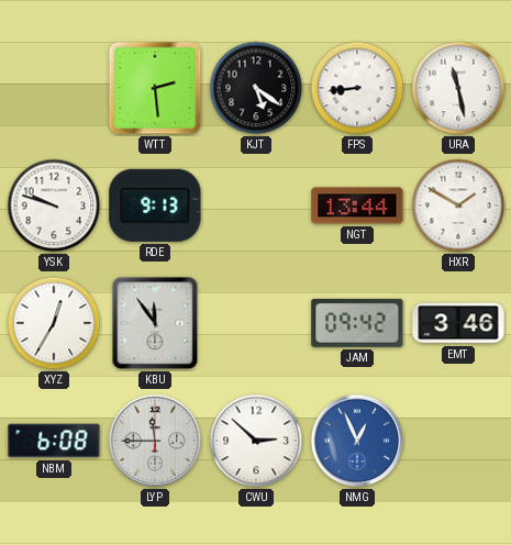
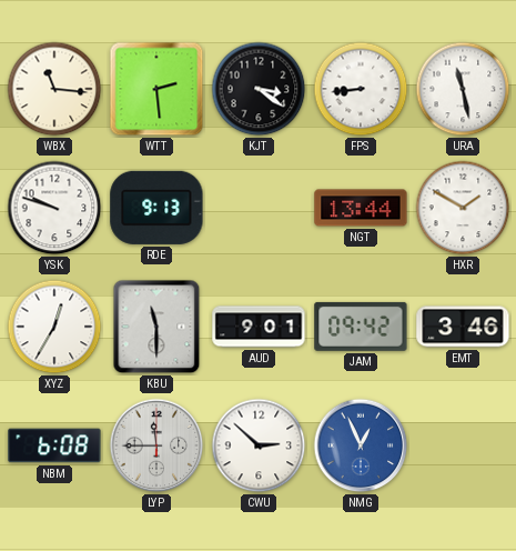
WBX: none -> 11:16
KJT: 5:21 -> 3:21
KBU: 11:54 -> 11:30
AUD: none -> 9:01
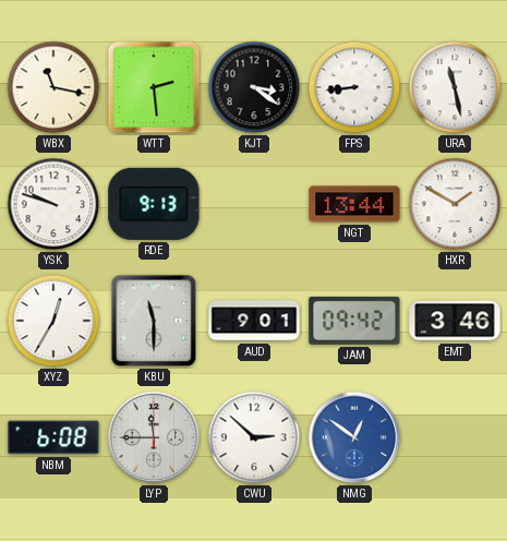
WBX: 11:16 -> 11:17
NMG: 12:56 -> 12:51
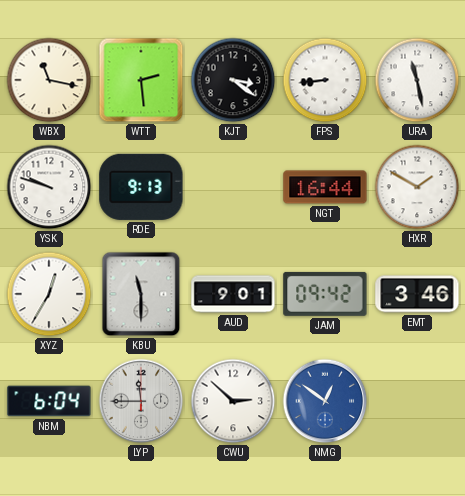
NGT: 13:44 -> 16:44
NBM: 6:08 -> 6:04
